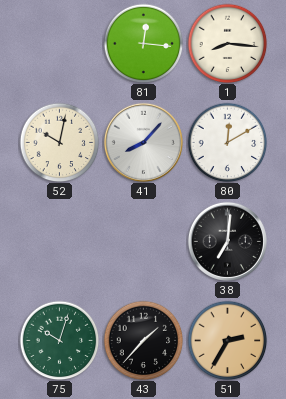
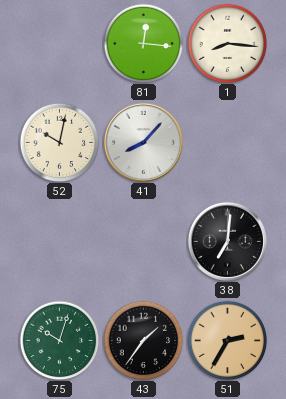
80: 12:10 -> none
43: 1:37 -> 1:36
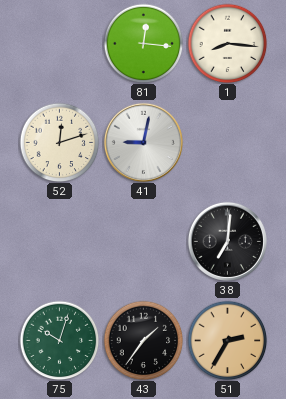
52: 10:02 -> 12:12
41: 8:07 -> 9:02
